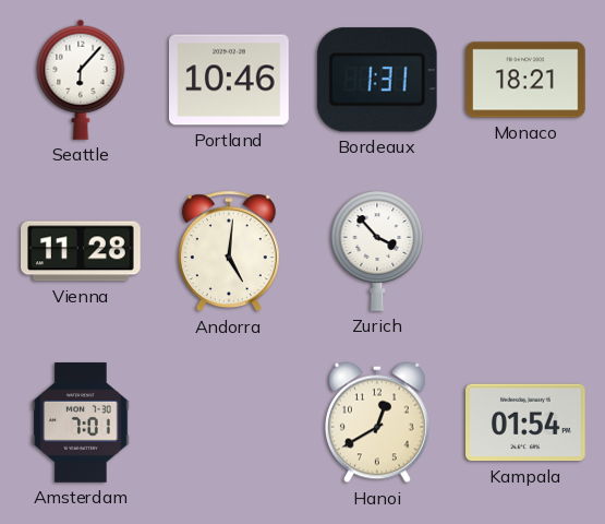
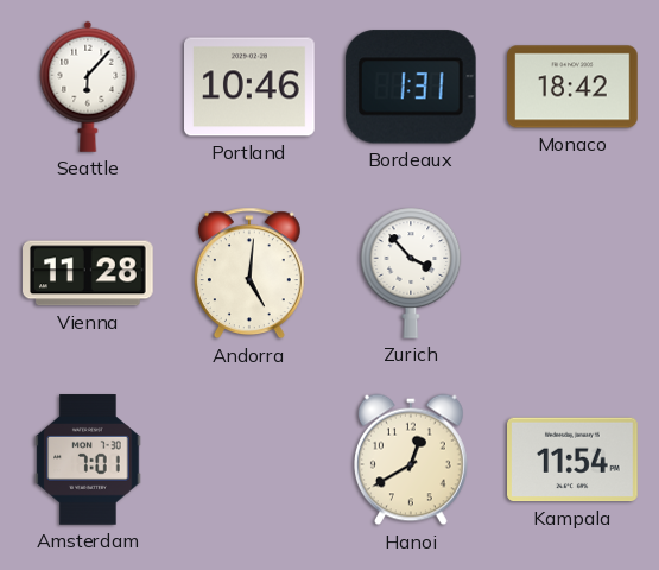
Monaco: 18:21 -> 18:42
Kampala: 01:54 -> 11:54
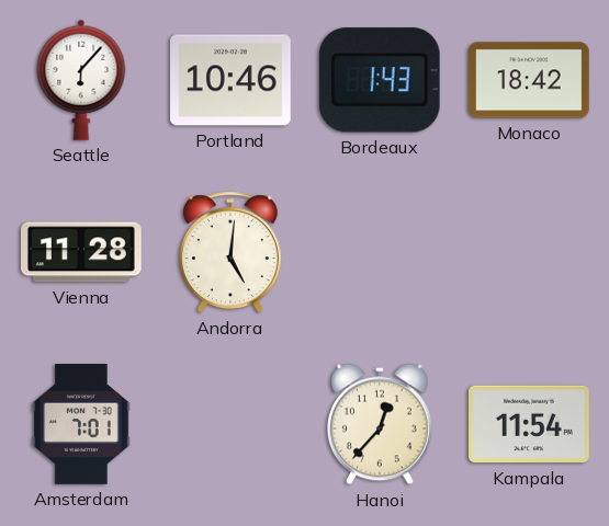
Bordeaux: 1:31 -> 1:43
Zurich: 3:53 -> none
Hanoi: 12:40 -> 12:37
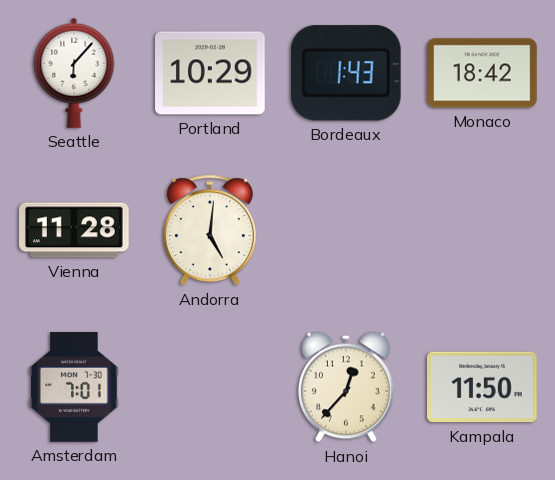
Portland: 10:46 -> 10:29
Kampala: 11:54 -> 11:50
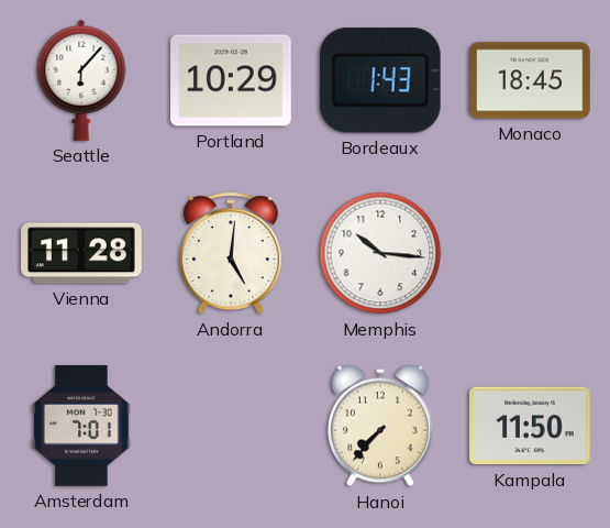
Monaco: 18:42 -> 18:45
Memphis: none -> 10:16
Hanoi: 12:37 -> 7:37
